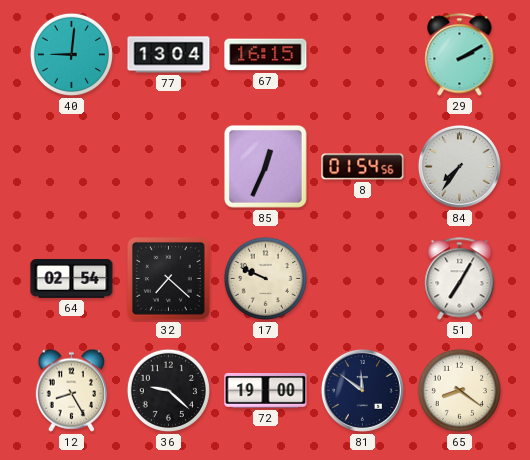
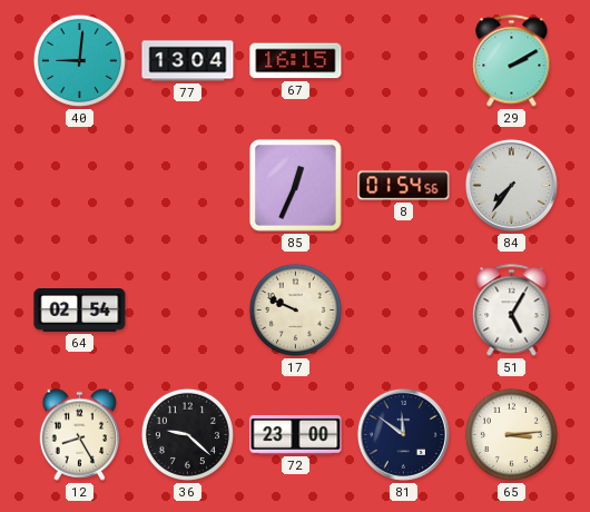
32: 7:22 -> none
51: 7:05 -> 5:05
72: 19:00 -> 23:00
65: 8:21 -> 3:14
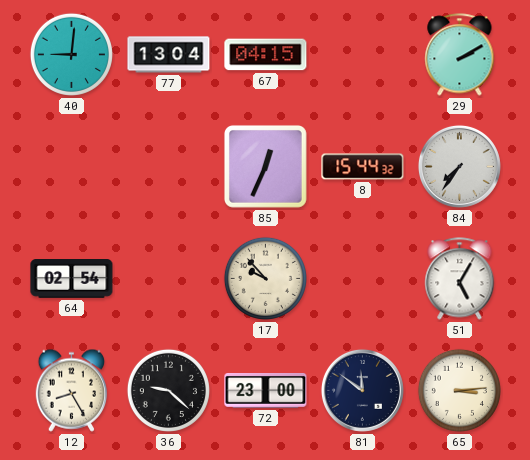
67: 16:15 -> 04:15
8: 01:54 -> 15:44
17: 9:49 -> 9:53
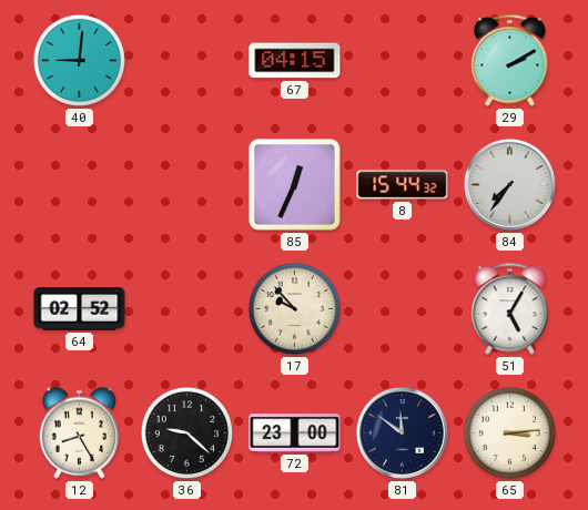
77: 13:04 -> none
64: 02:54 -> 02:52
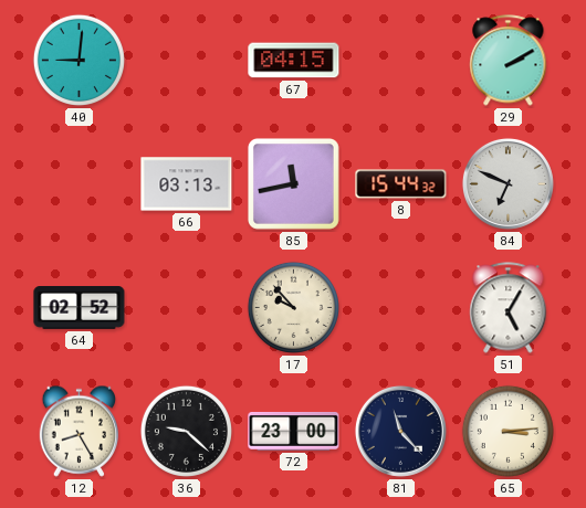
66: none -> 03:13
85: 12:34 -> 11:43
84: 7:36 -> 6:49
81: 11:51 -> 11:23
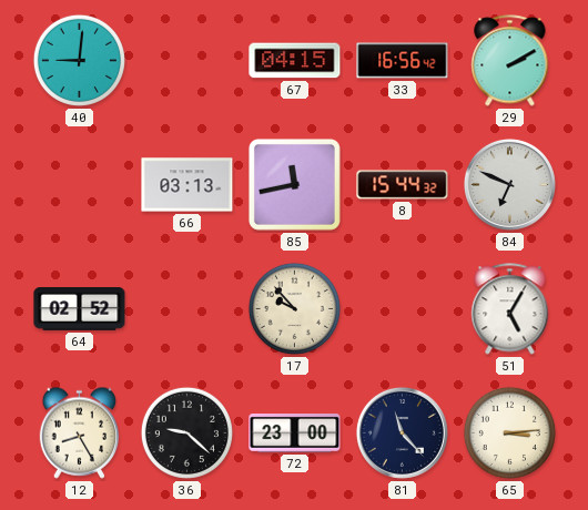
33: none -> 16:56
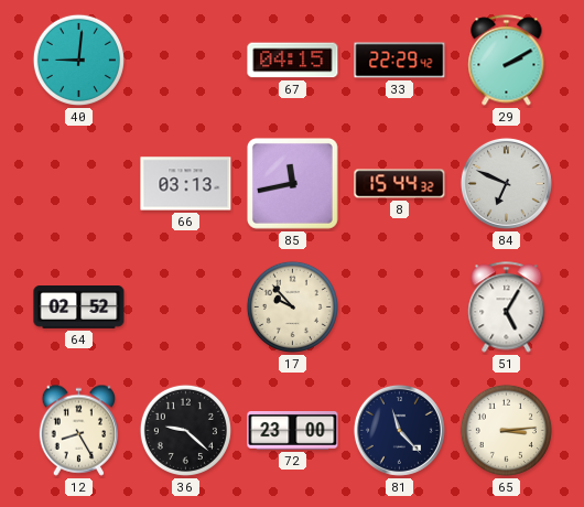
33: 16:56 -> 22:29
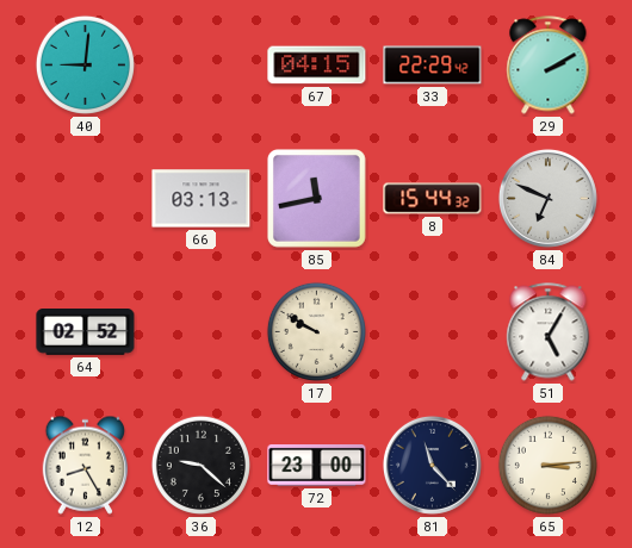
17: 9:53 -> 9:50
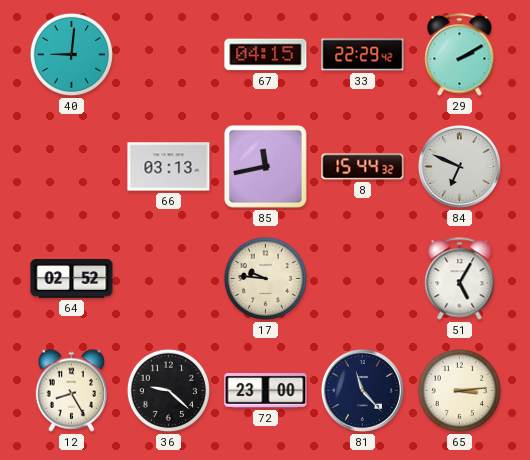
17: 9:50 -> 9:46
